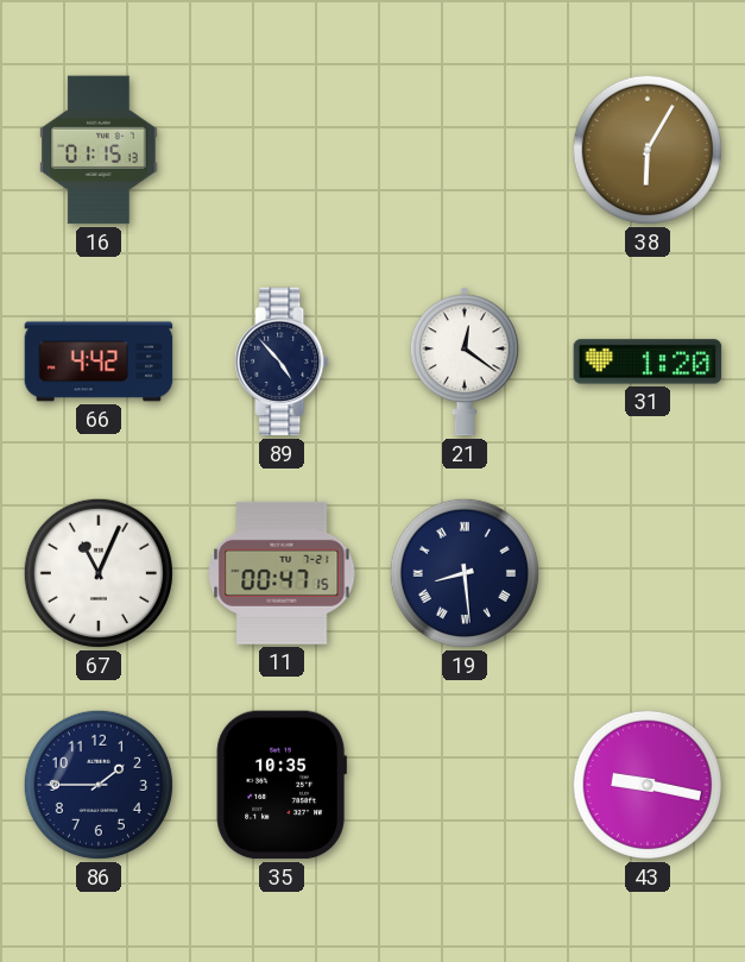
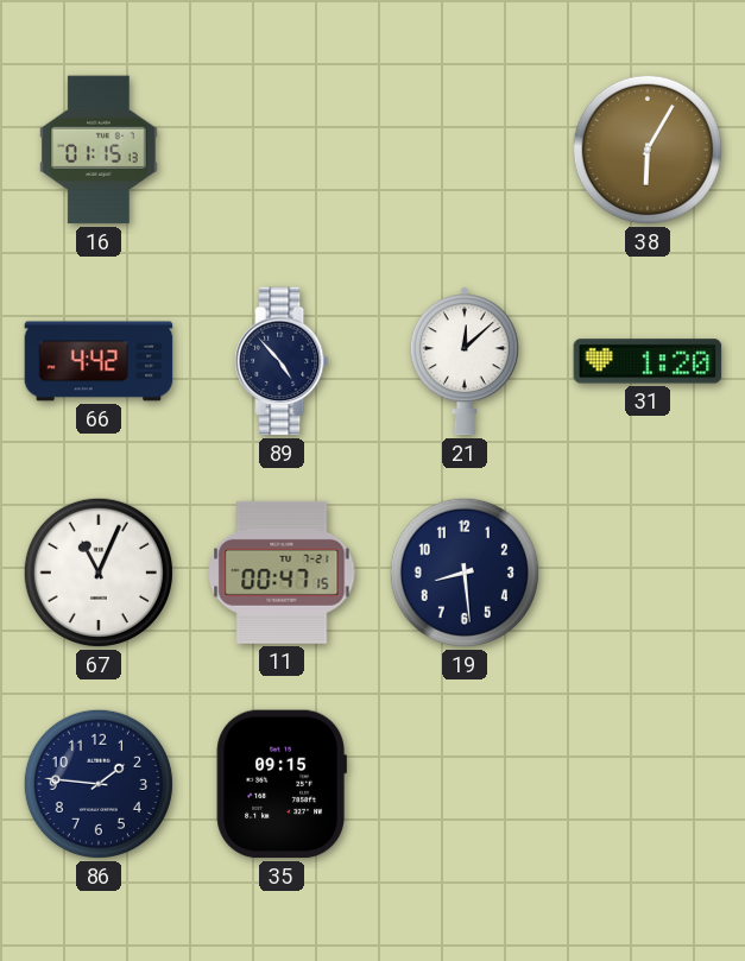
21: 12:21 -> 12:08
19 numerals: Roman -> Arabic
86: 1:45 -> 1:46
35: 10:35 -> 09:15
43: 9:17 -> none
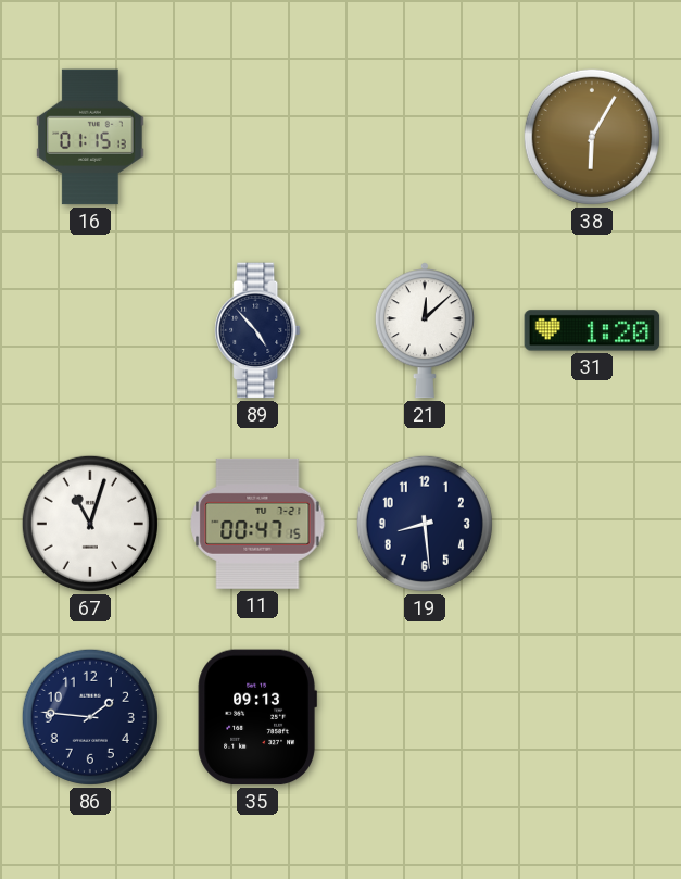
66: 4:42 -> none
67: 11:04 -> 11:03
35: 09:15 -> 09:13
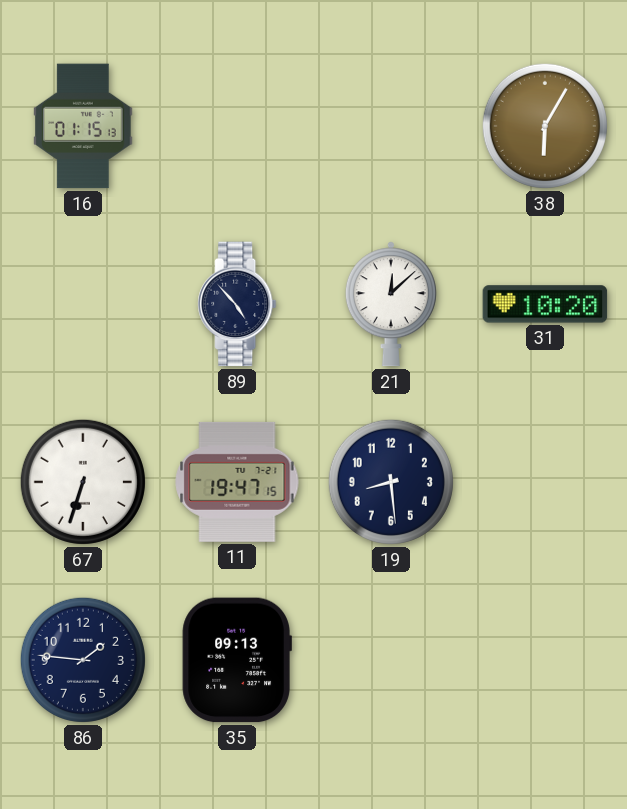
31: 1:20 -> 10:20
67: 11:03 -> 6:33
11: 00:47 -> 19:47
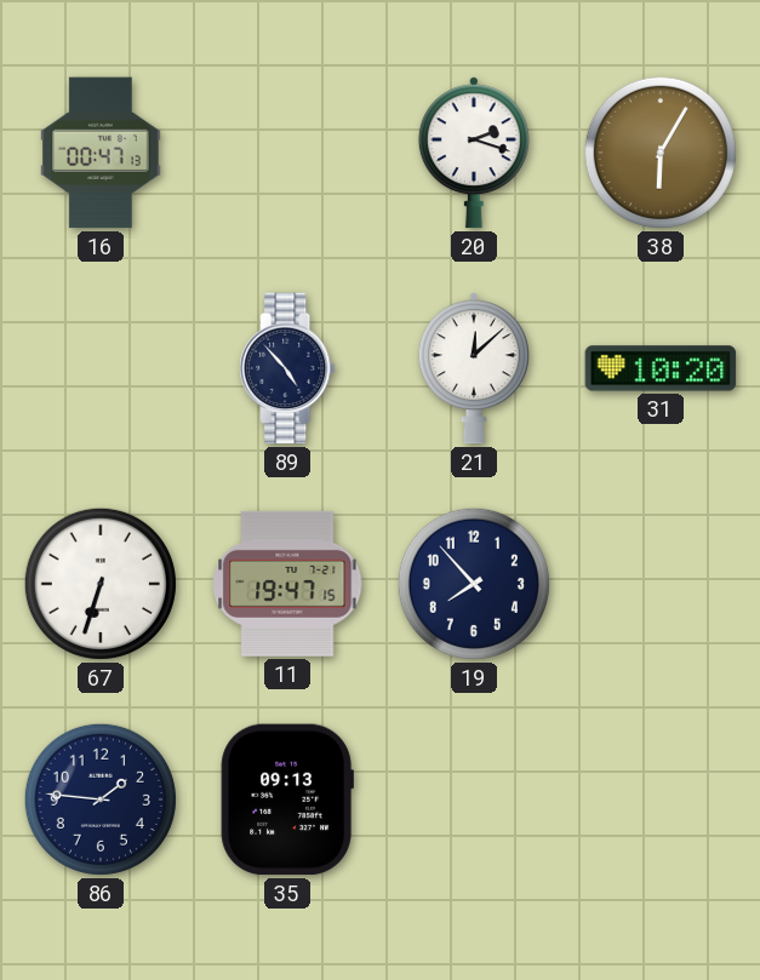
16: 01:15 -> 00:47
20: none -> 2:18
19: 8:29 -> 7:53
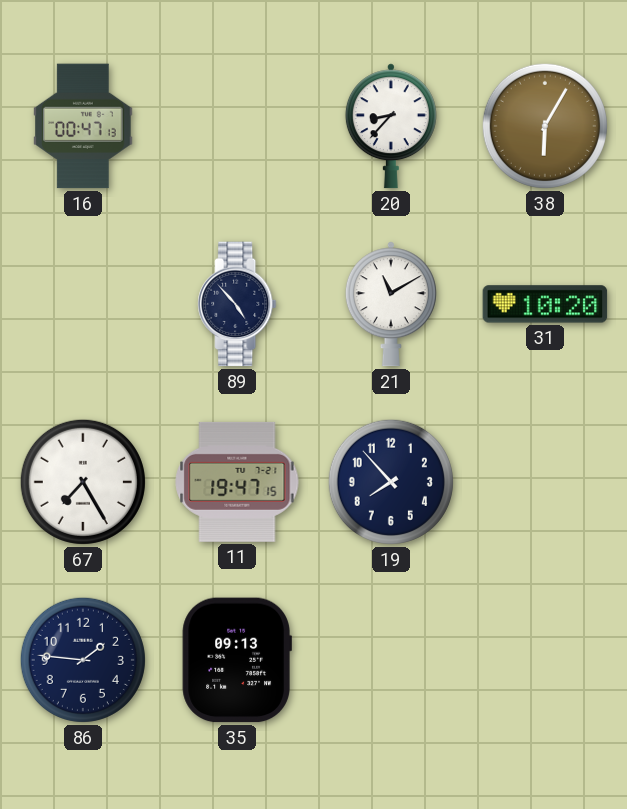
20: 2:18 -> 8:37
21: 12:08 -> 11:10
67: 6:33 -> 7:25
